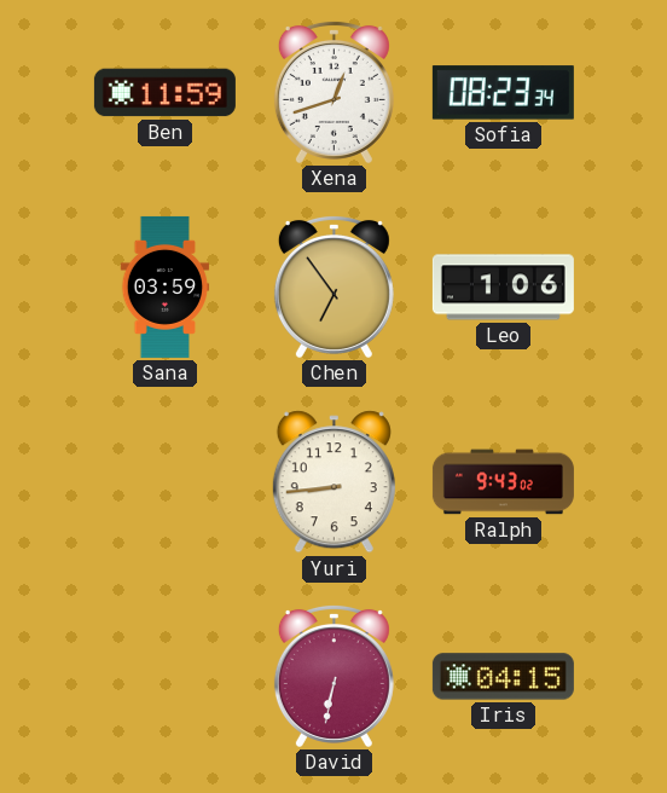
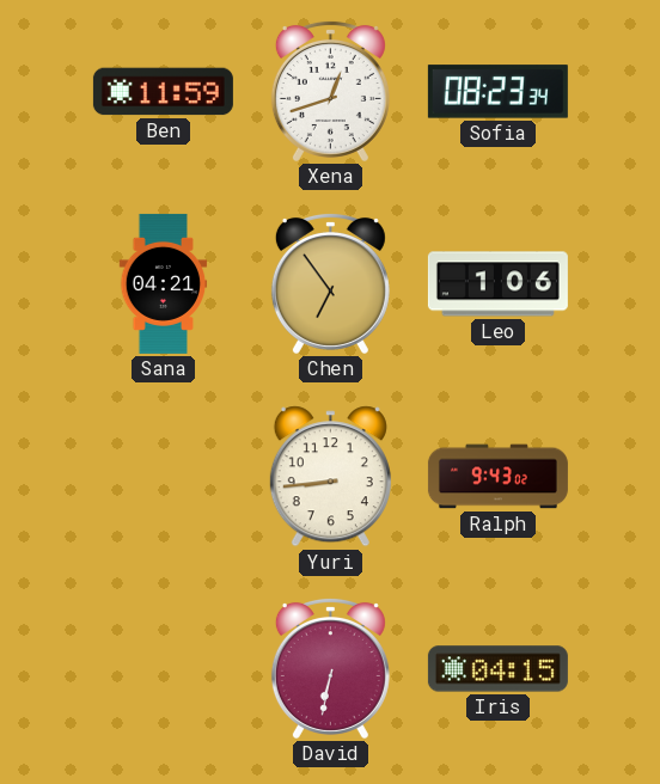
Sana: 03:59 -> 04:21
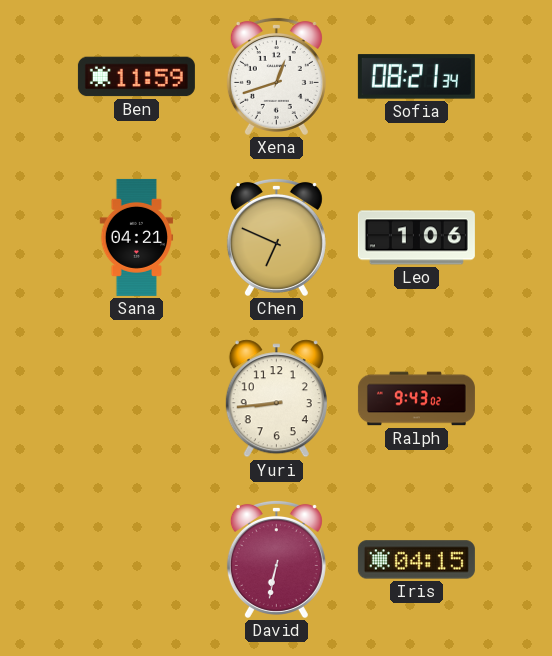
Sofia: 08:23 -> 08:21
Chen: 6:54 -> 6:49
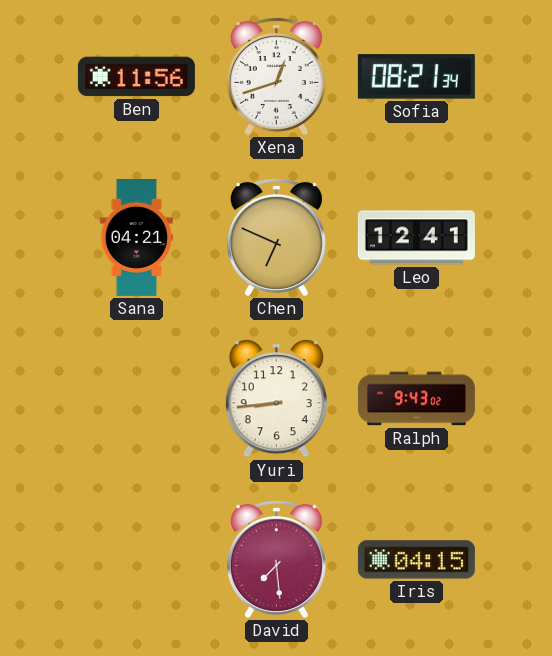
Ben: 11:59 -> 11:56
Leo: 1:06 -> 12:41
David: 6:32 -> 7:29
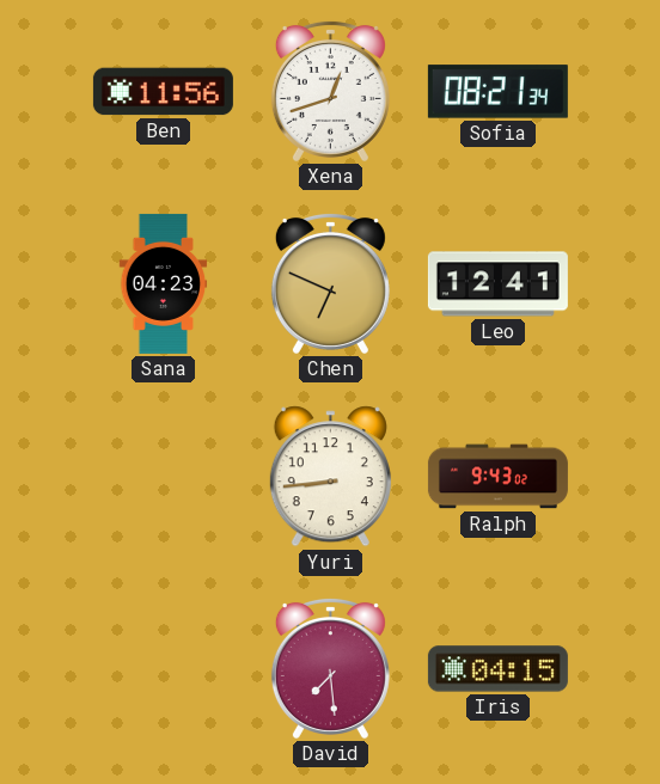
Sana: 04:21 -> 04:23
